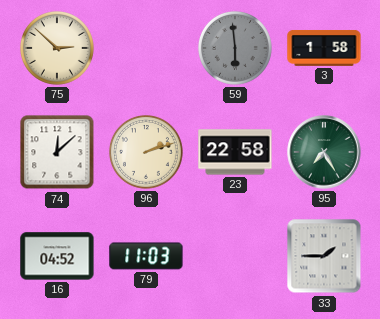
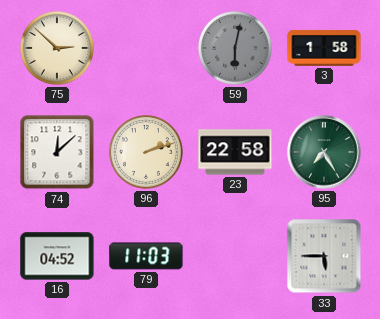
59: 5:59 -> 6:02
33: 1:45 -> 5:45
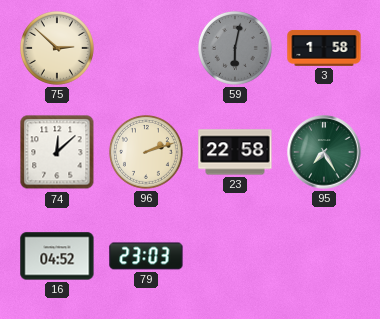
79: 11:03 -> 23:03
33: 5:45 -> none
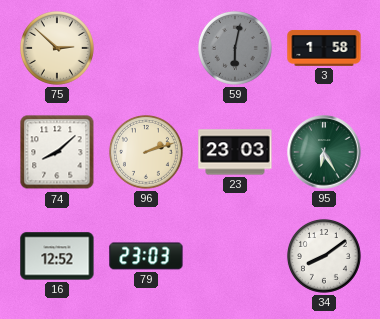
74: 12:08 -> 8:08
23: 22:58 -> 23:03
95: 7:25 -> 6:25
16: 04:52 -> 12:52
34: none -> 8:09
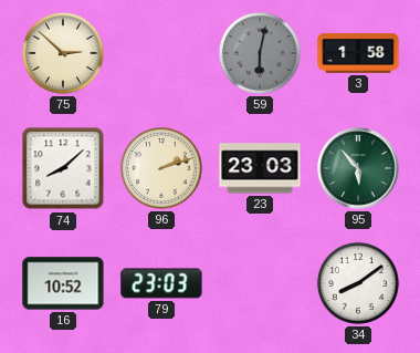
95: 6:25 -> 5:53
16: 12:52 -> 10:52
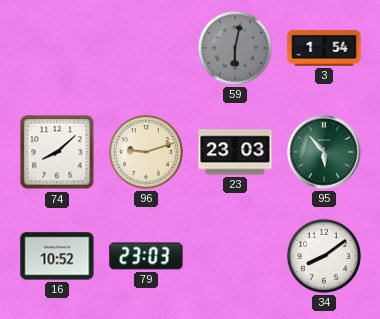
75: 2:52 -> none
3: 1:58 -> 1:54
96: 2:12 -> 9:12
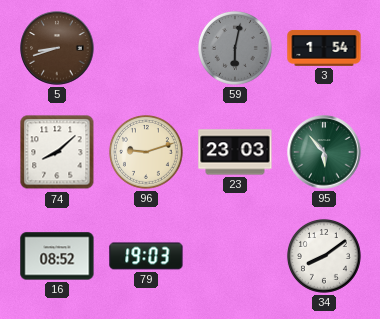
5: none -> 8:42
16: 10:52 -> 08:52
79: 23:03 -> 19:03
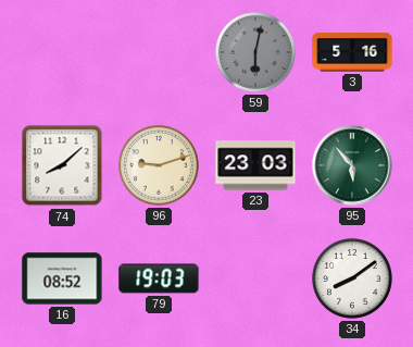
5: 8:42 -> none
3: 1:54 -> 5:16
